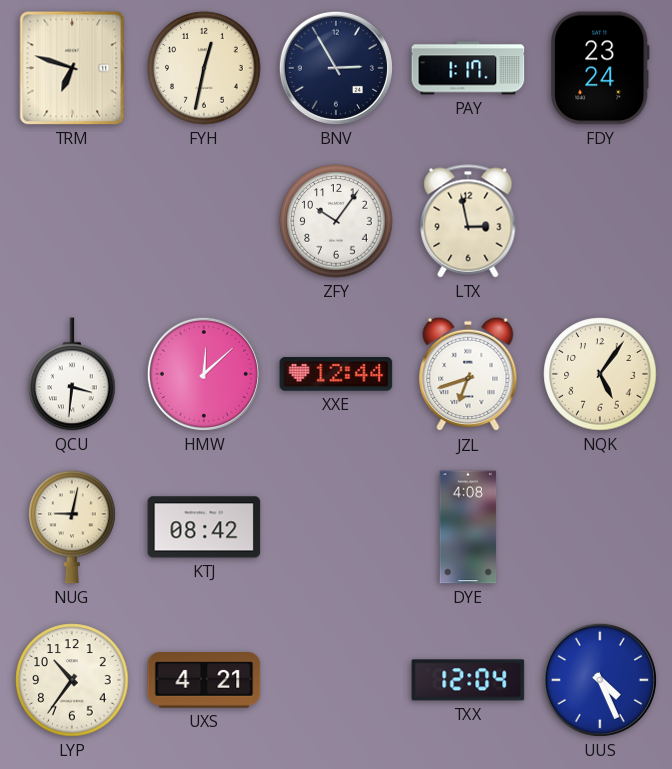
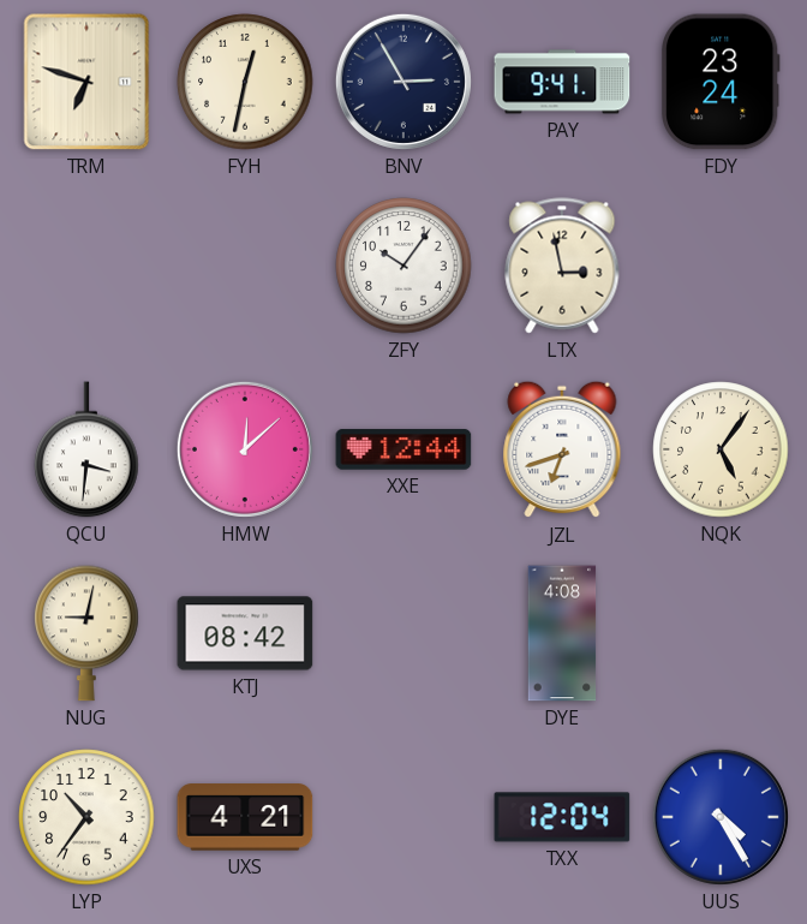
PAY: 1:17 -> 9:41
UUS: 4:26 -> 4:25
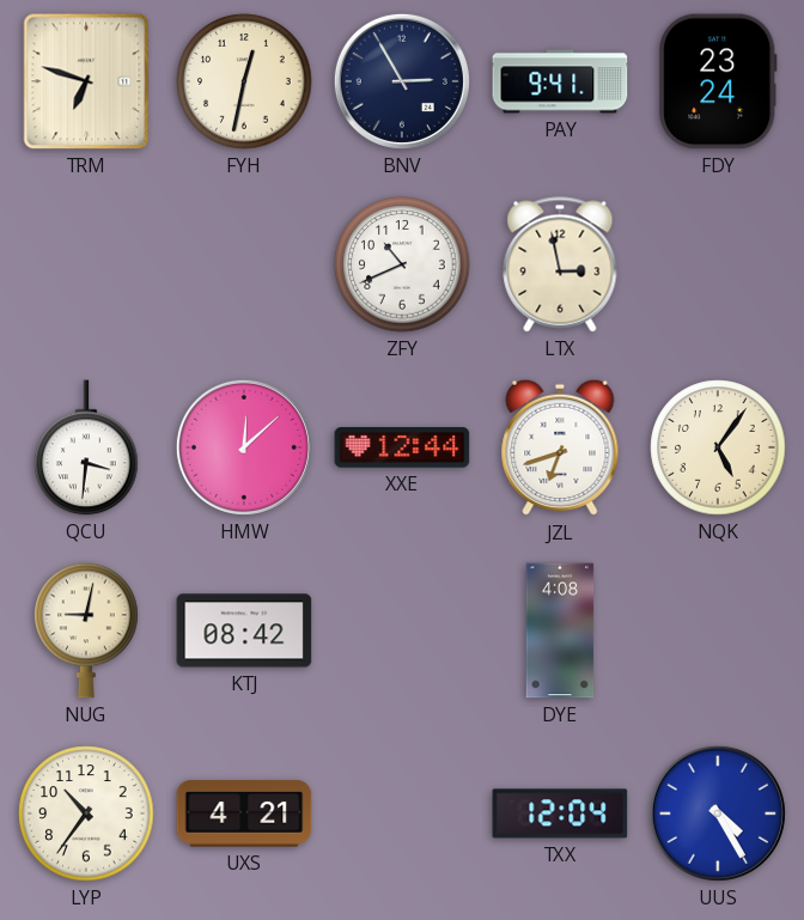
ZFY: 10:06 -> 10:41
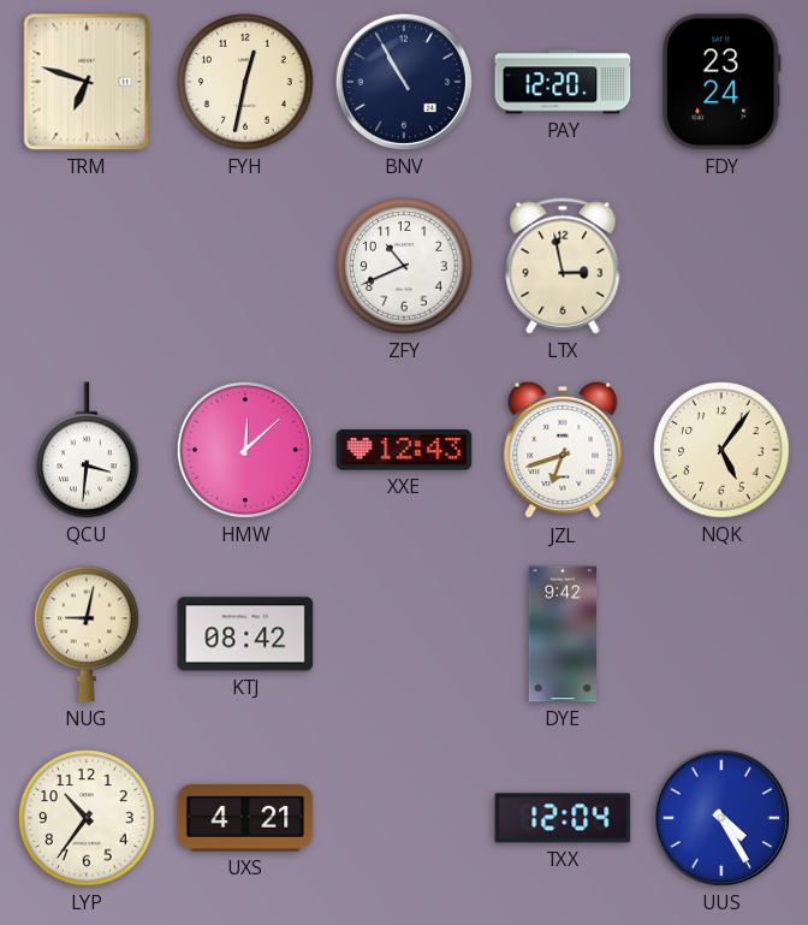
BNV: 2:55 -> 10:55
PAY: 9:41 -> 12:20
XXE: 12:44 -> 12:43
DYE: 4:08 -> 9:42
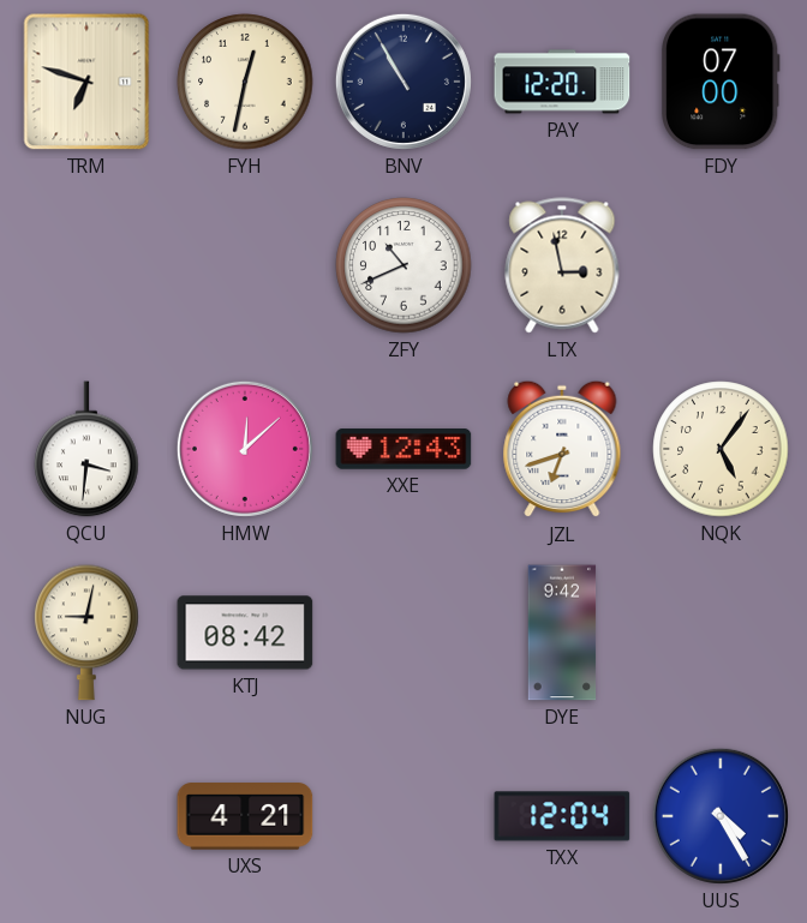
FDY: 23:24 -> 07:00
LYP: 10:36 -> none
